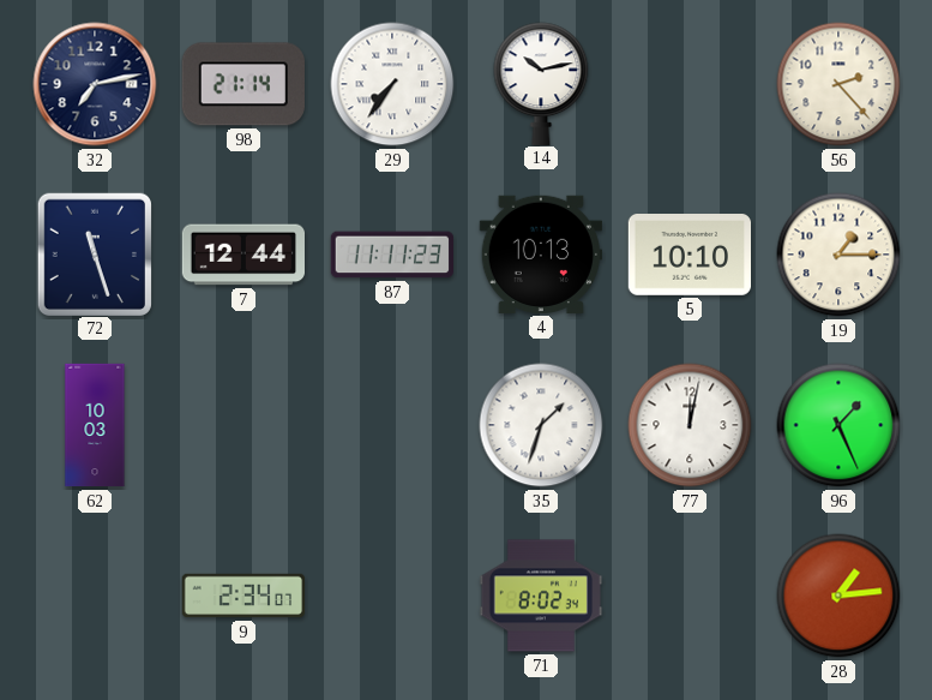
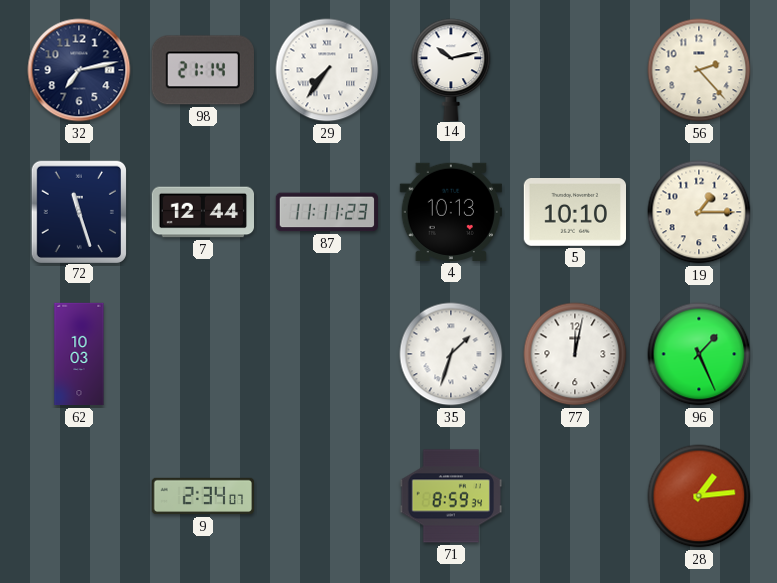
71: 8:02 -> 8:59
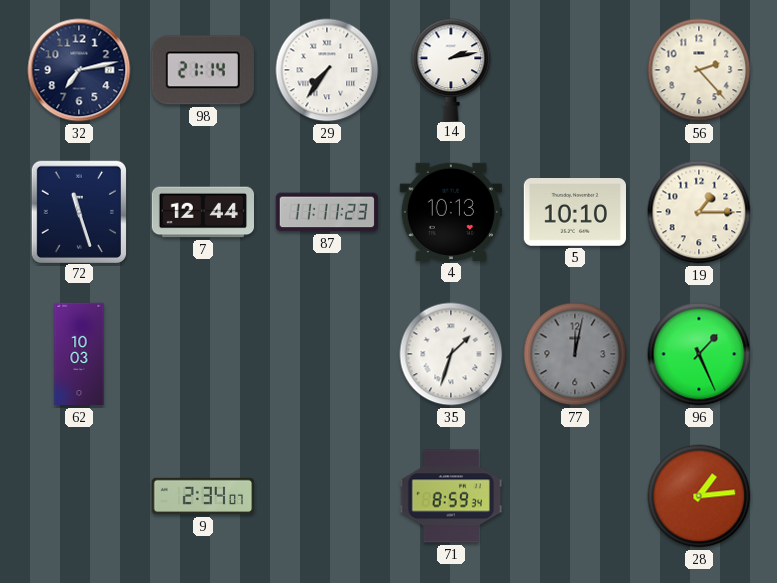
14: 10:13 -> 2:13
77 dial: white -> grey
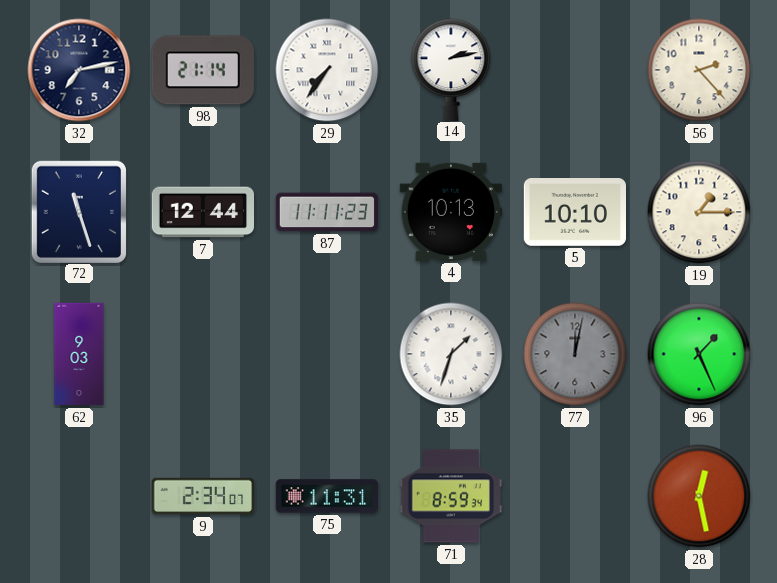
62: 10:03 -> 9:03
75: none -> 11:31
28: 1:14 -> 12:28
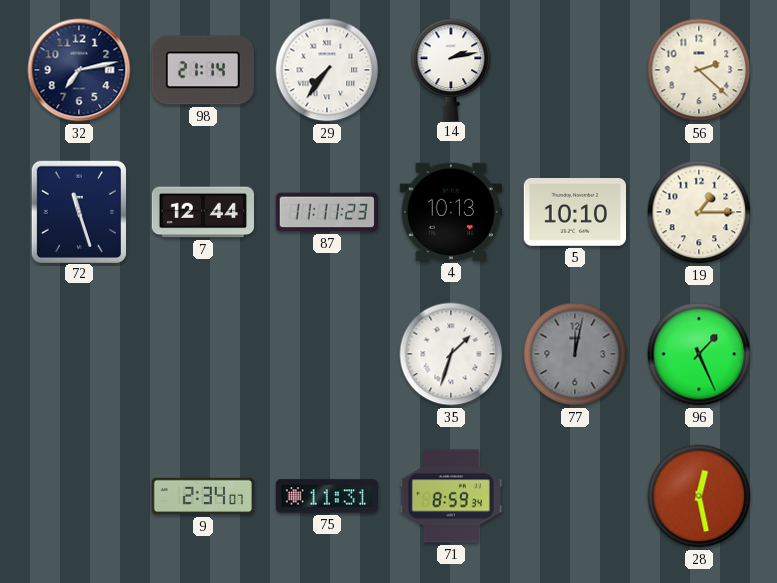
56: 2:23 -> 2:22
62: 9:03 -> none
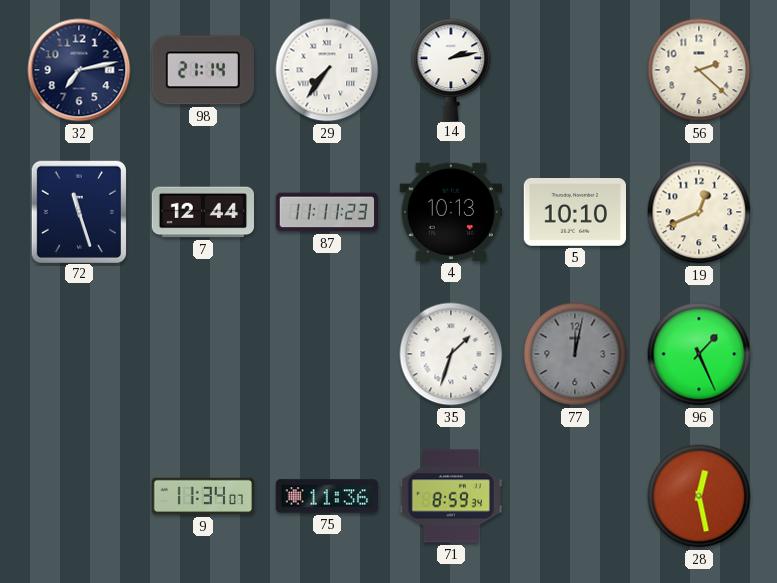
19: 1:15 -> 12:41
9: 2:34 -> 11:34
75: 11:31 -> 11:36
